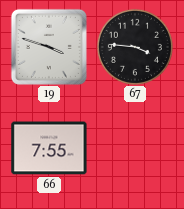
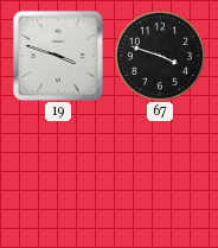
67: 3:46 -> 3:48
66: 7:55 -> none
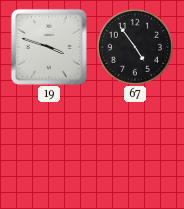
67: 3:48 -> 4:54
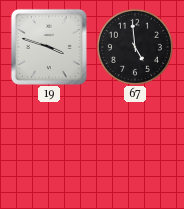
67: 4:54 -> 4:59
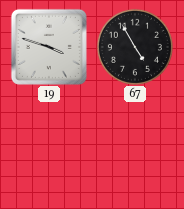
67: 4:59 -> 4:55
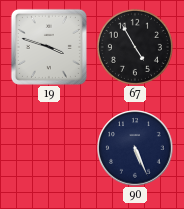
90: none -> 5:26
